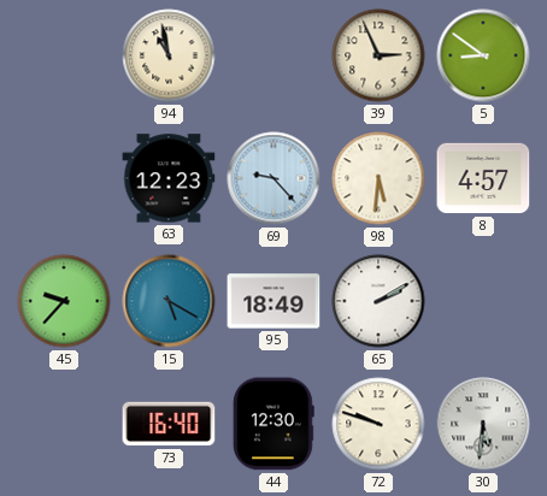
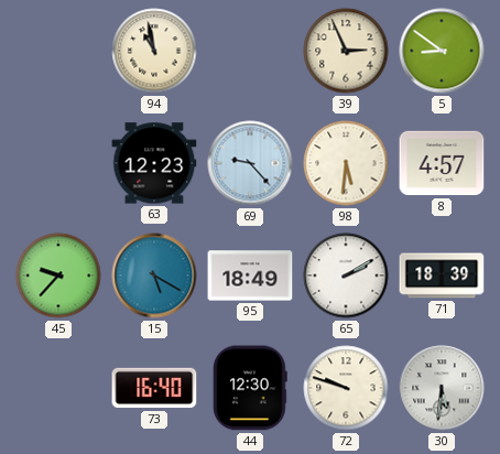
71: none -> 18:39
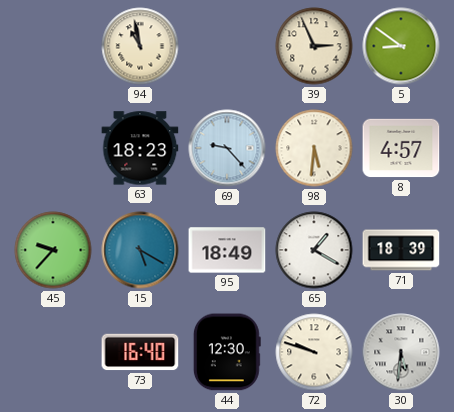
63: 12:23 -> 18:23
65: 2:10 -> 1:20
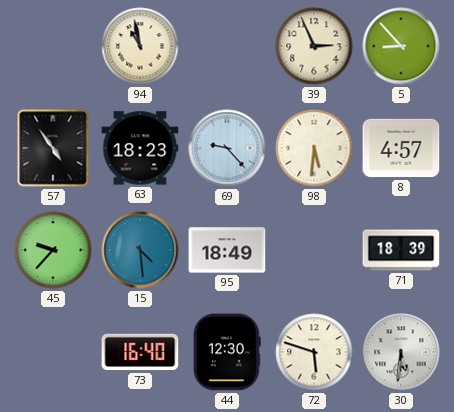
5: 8:51 -> 8:53
57: none -> 4:54
15: 5:20 -> 4:29
65: 1:20 -> none
72: 9:48 -> 5:48
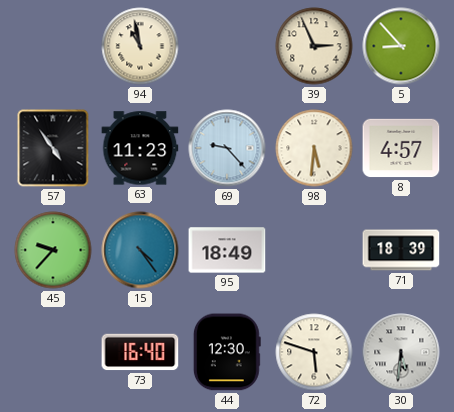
63: 18:23 -> 11:23
15: 4:29 -> 4:24
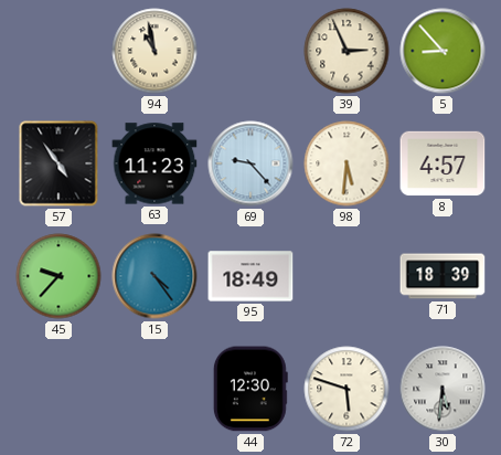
73: 16:40 -> none
